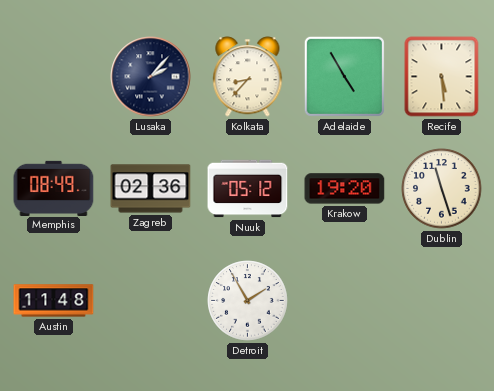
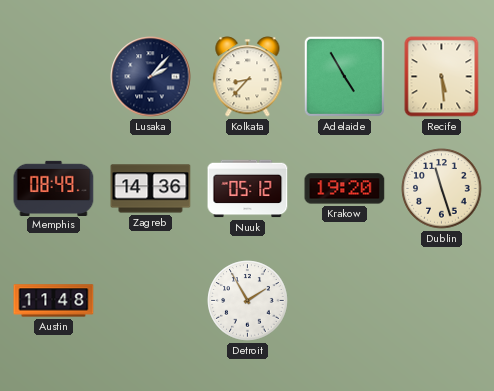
Zagreb: 02:36 -> 14:36
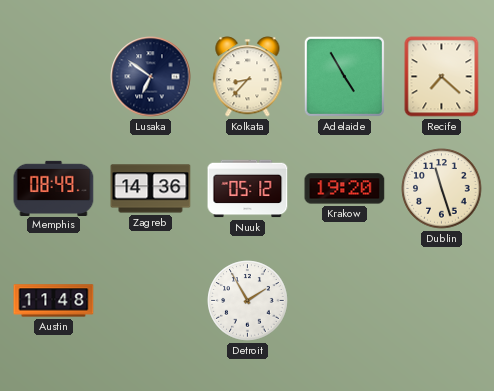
Lusaka: 2:07 -> 6:51
Recife: 5:29 -> 7:22
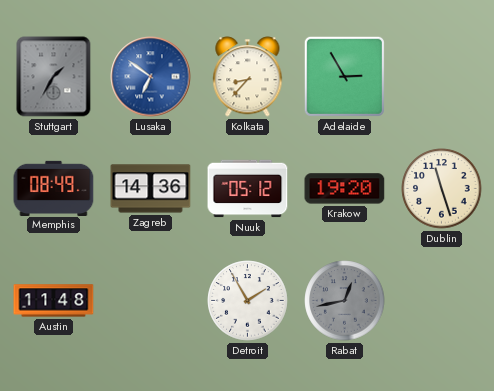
Stuttgart: none -> 1:35
Lusaka dial: navy -> blue
Adelaide: 4:55 -> 2:55
Recife: 7:22 -> none
Rabat: none -> 12:43
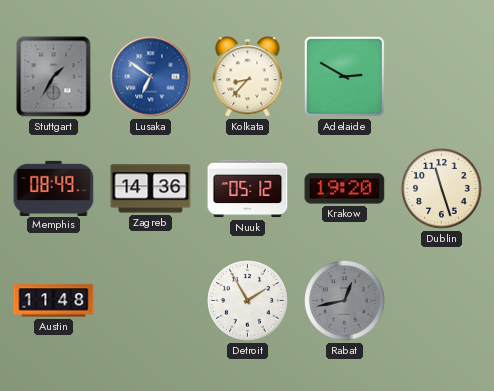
Adelaide: 2:55 -> 2:50
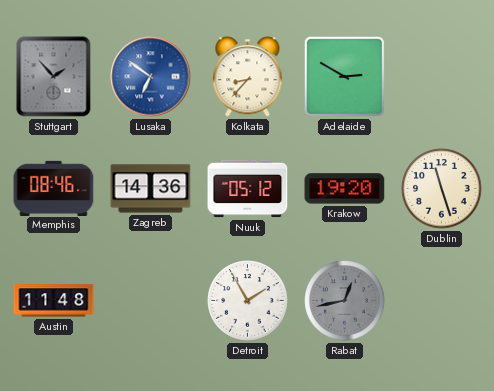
Stuttgart: 1:35 -> 1:53
Memphis: 08:49 -> 08:46
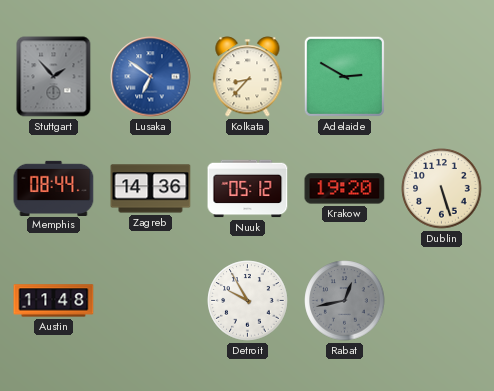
Memphis: 08:46 -> 08:44
Dublin: 11:27 -> 5:27
Detroit: 1:55 -> 9:55
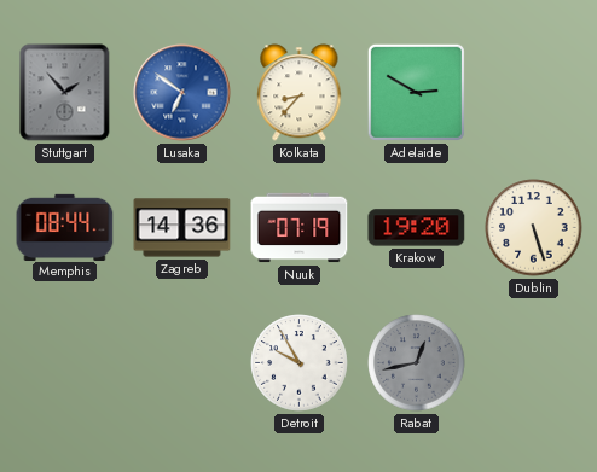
Nuuk: 05:12 -> 07:19
Austin: 11:48 -> none
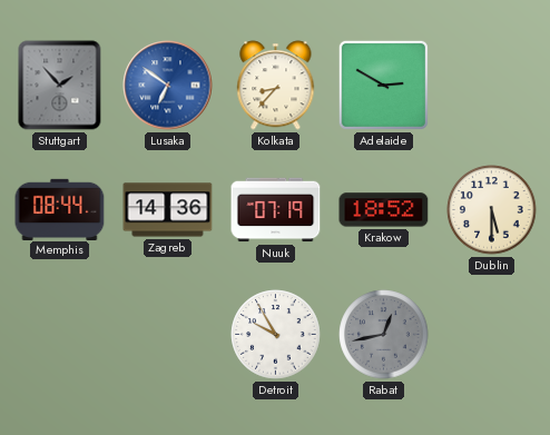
Krakow: 19:20 -> 18:52
Dublin: 5:27 -> 5:30
